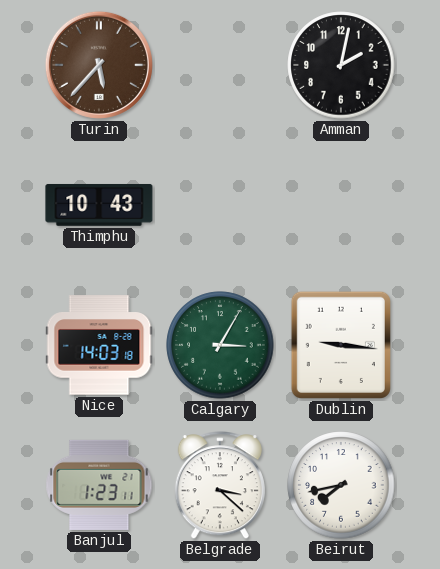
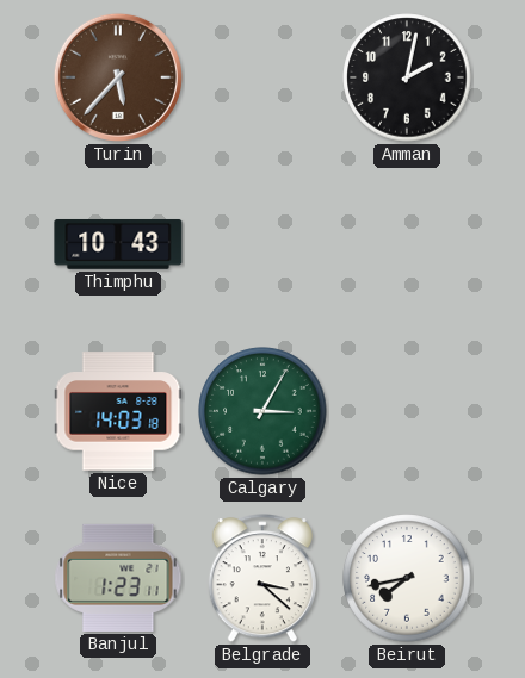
Dublin: 9:16 -> none
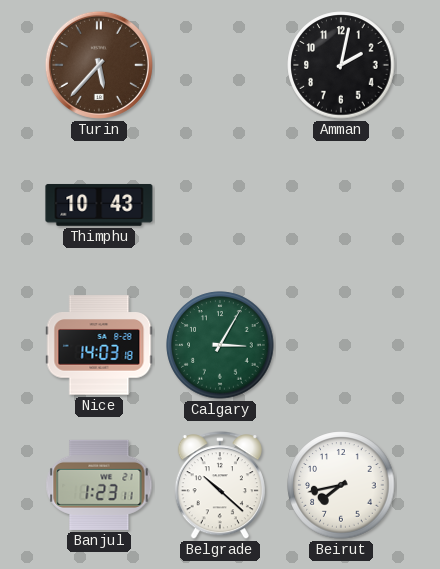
Belgrade: 3:22 -> 10:22
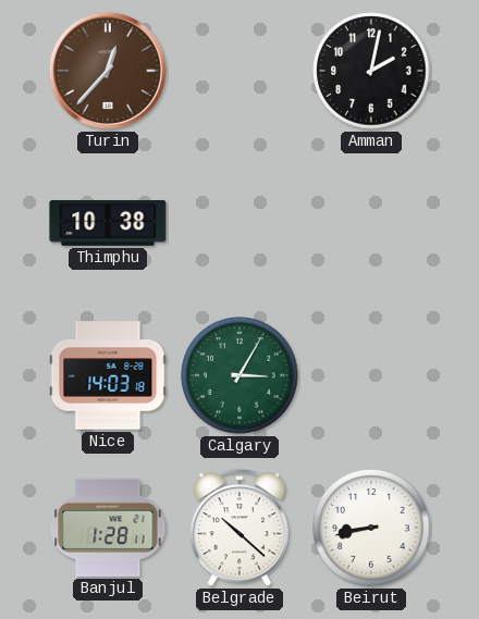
Turin: 5:37 -> 12:37
Thimphu: 10:43 -> 10:38
Banjul: 1:23 -> 1:28
Beirut: 7:43 -> 8:43
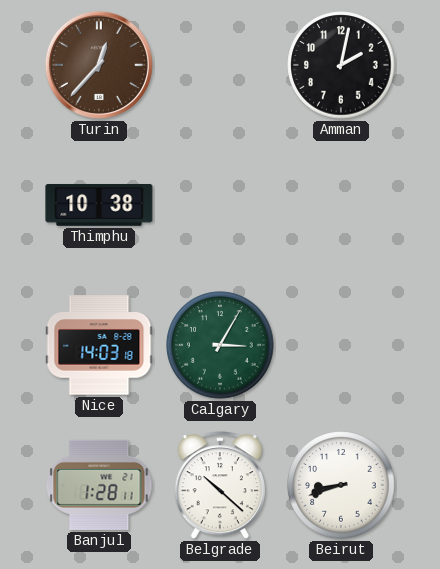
Beirut: 8:43 -> 8:42
